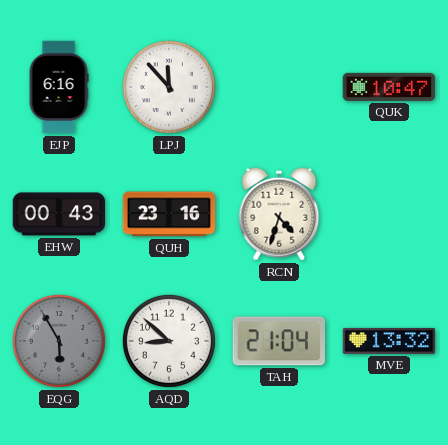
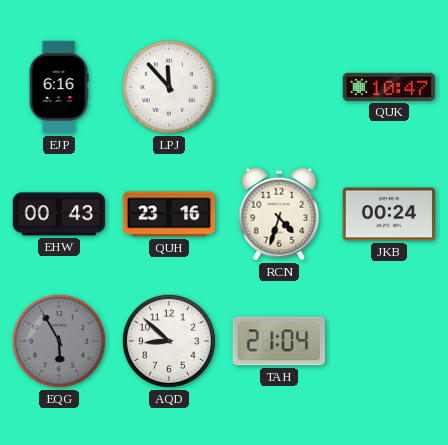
JKB: none -> 00:24
MVE: 13:32 -> none
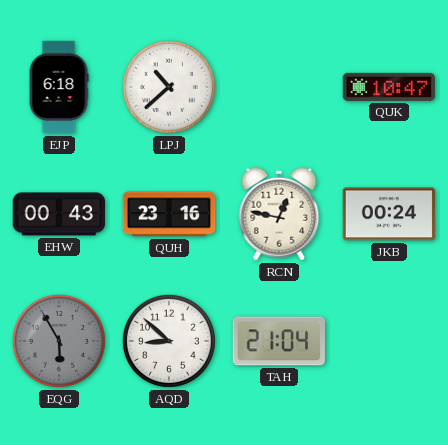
EJP: 6:16 -> 6:18
LPJ: 11:53 -> 10:38
RCN: 4:33 -> 12:47
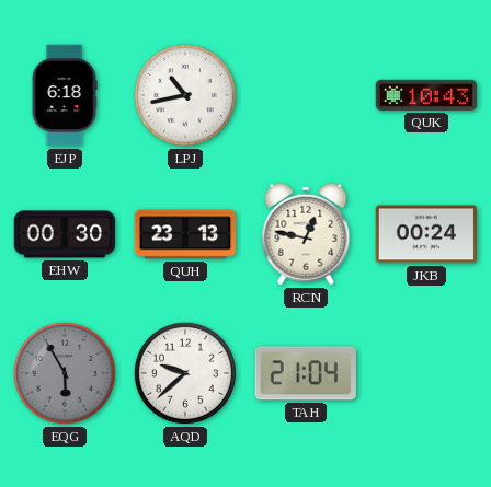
LPJ: 10:38 -> 10:43
QUK: 10:47 -> 10:43
EHW: 00:43 -> 00:30
QUH: 23:16 -> 23:13
AQD: 8:52 -> 9:38
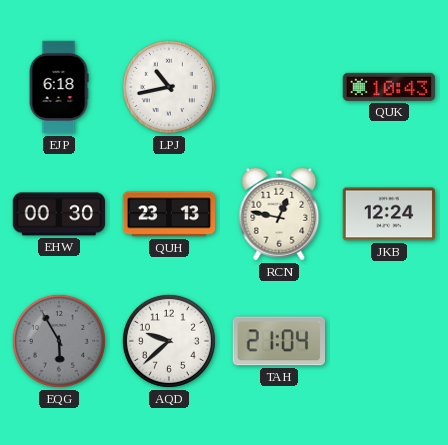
JKB: 00:24 -> 12:24
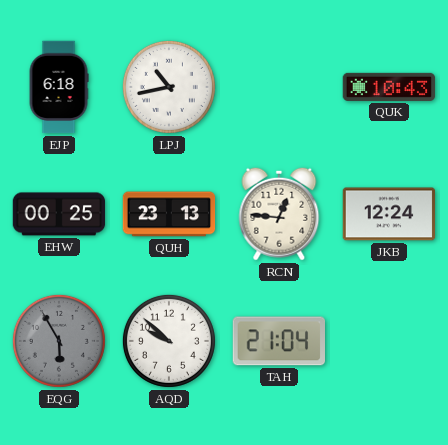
EHW: 00:30 -> 00:25
RCN: 12:47 -> 12:46
AQD: 9:38 -> 9:52
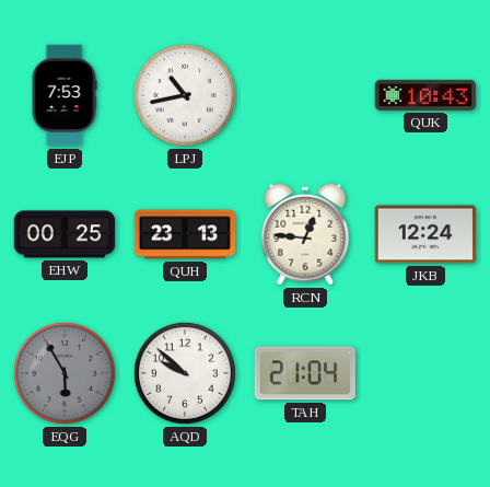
EJP: 6:18 -> 7:53
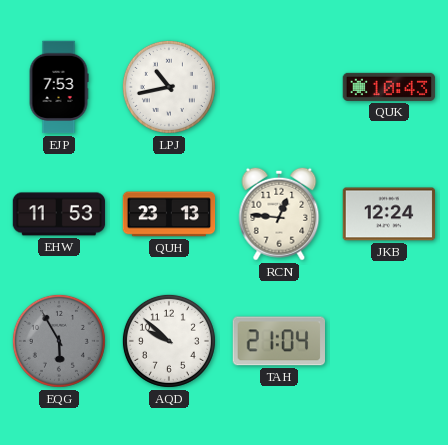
EHW: 00:25 -> 11:53
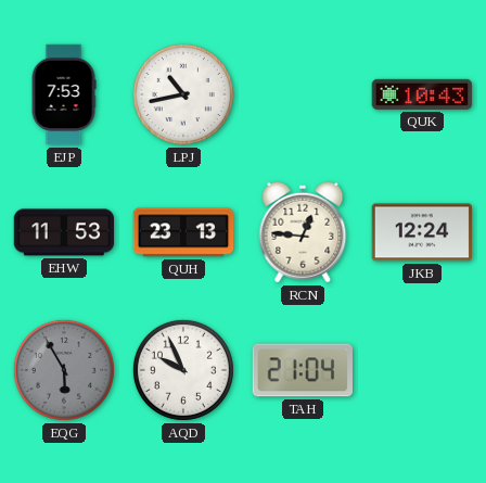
AQD: 9:52 -> 9:56
